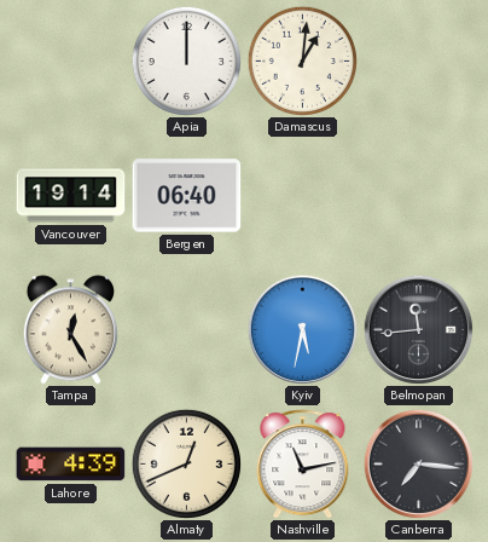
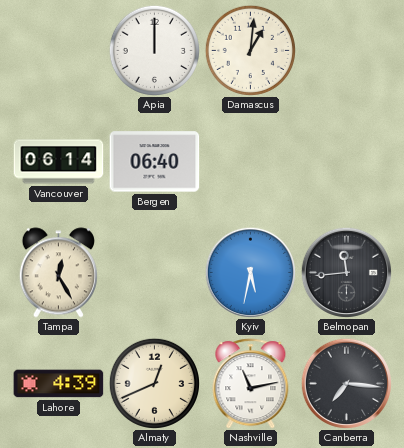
Vancouver: 19:14 -> 06:14
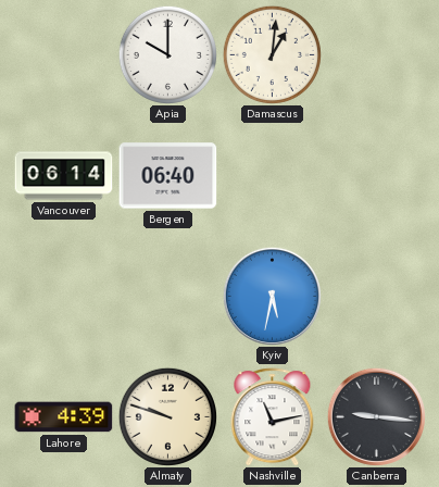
Apia: 12:00 -> 10:00
Tampa: 12:25 -> none
Belmopan: 11:44 -> none
Almaty: 12:41 -> 9:48
Canberra: 7:16 -> 9:16
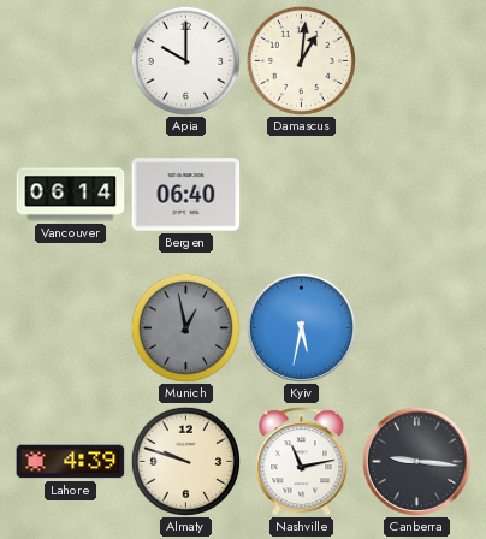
Munich: none -> 12:58
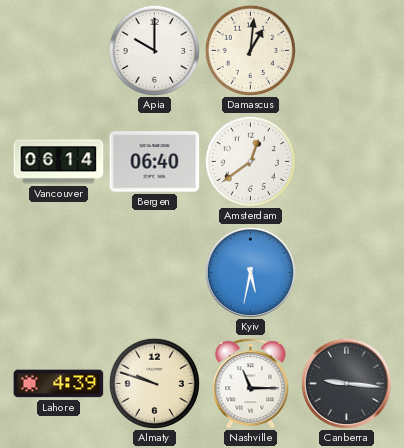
Amsterdam: none -> 12:39
Munich: 12:58 -> none
Nashville: 11:13 -> 11:15
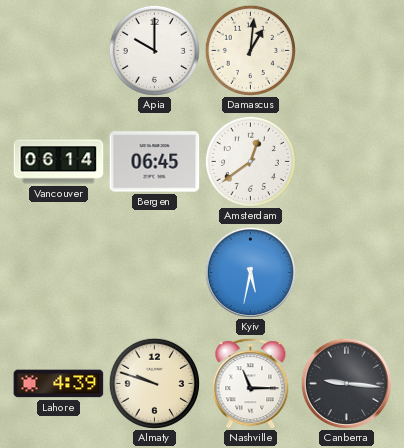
Bergen: 06:40 -> 06:45
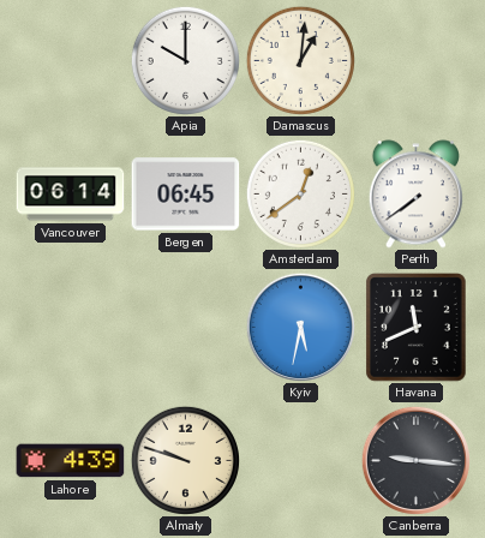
Perth: none -> 7:39
Havana: none -> 11:41
Nashville: 11:15 -> none
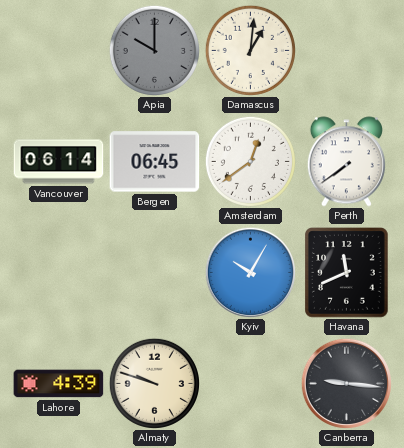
Apia dial: white -> grey
Kyiv: 5:32 -> 10:05
